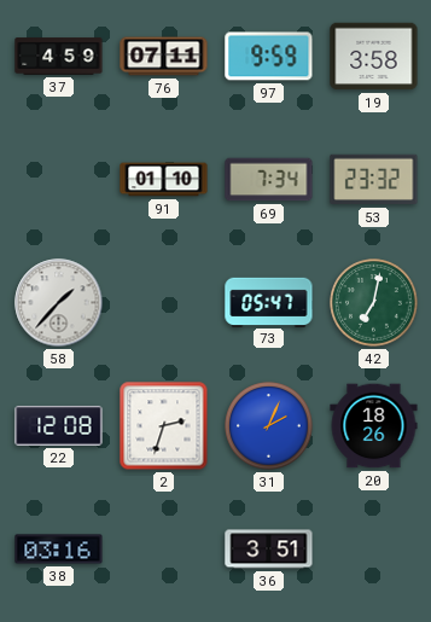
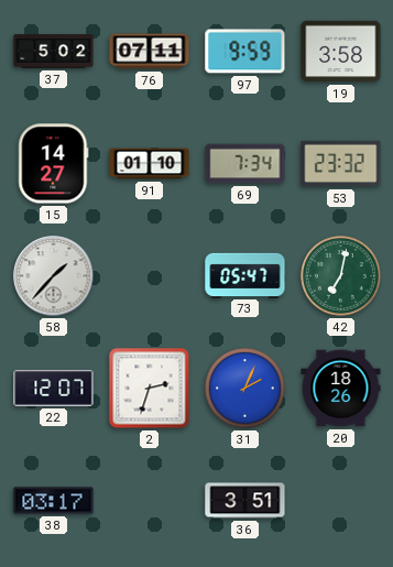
37: 4:59 -> 5:02
15: none -> 14:27
22: 12:08 -> 12:07
38: 03:16 -> 03:17
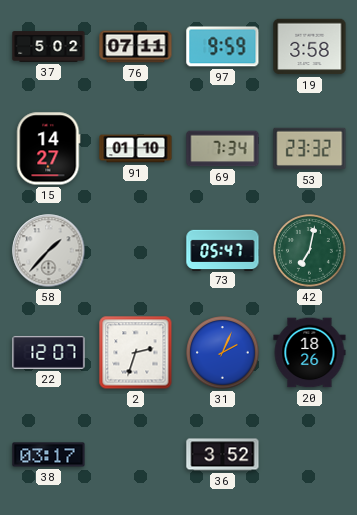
36: 3:51 -> 3:52
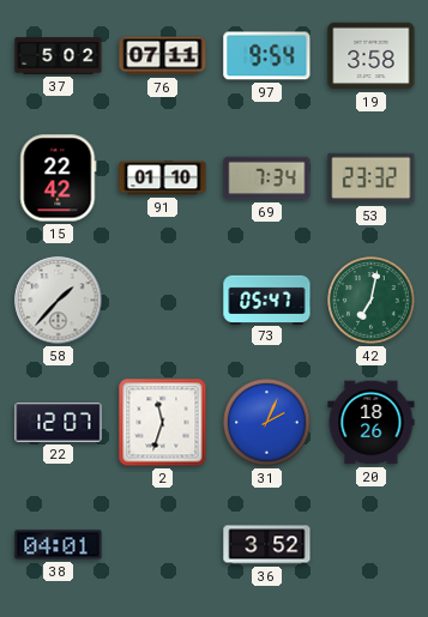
97: 9:59 -> 9:54
15: 14:27 -> 22:42
2: 2:33 -> 11:33
38: 03:17 -> 04:01
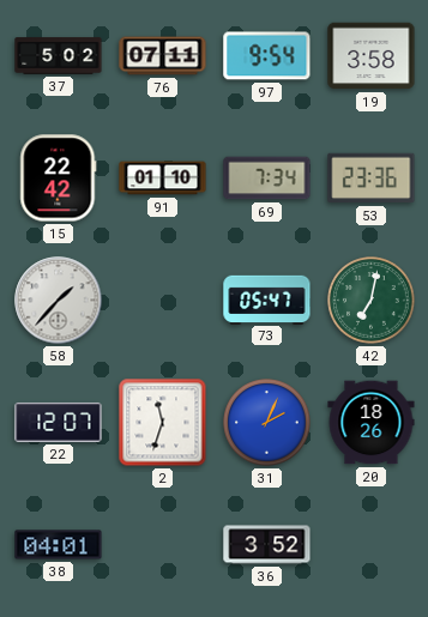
53: 23:32 -> 23:36
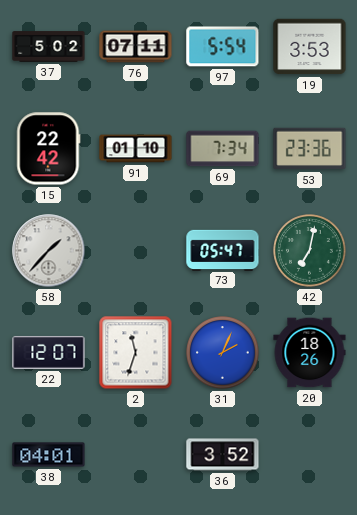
97: 9:54 -> 5:54
19: 3:58 -> 3:53
